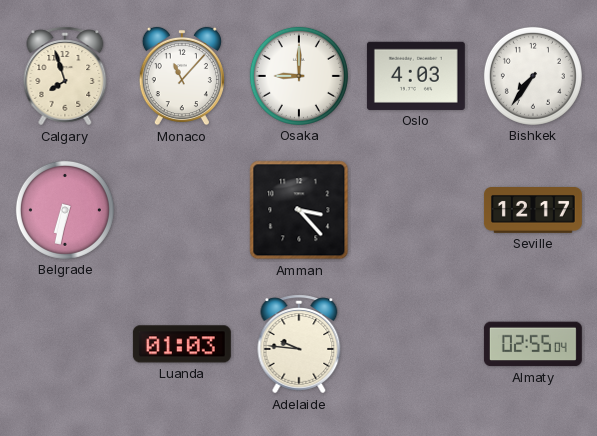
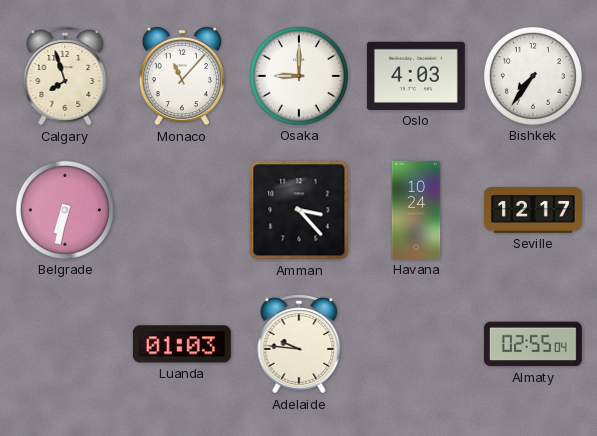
Havana: none -> 10:24
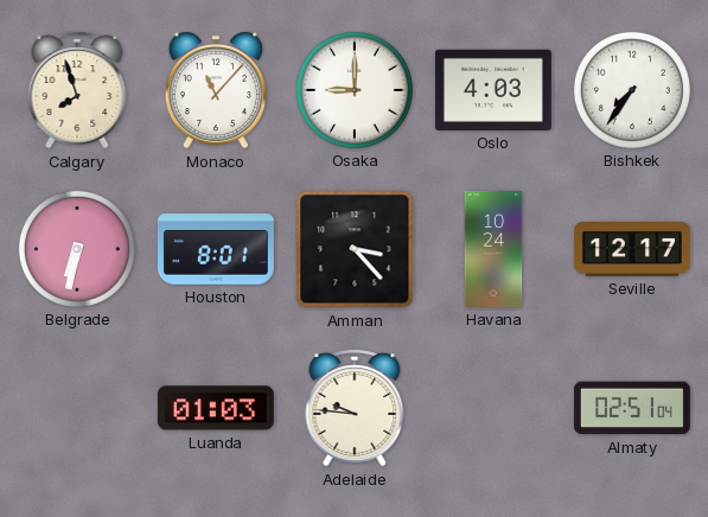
Houston: none -> 8:01
Almaty: 02:55 -> 02:51
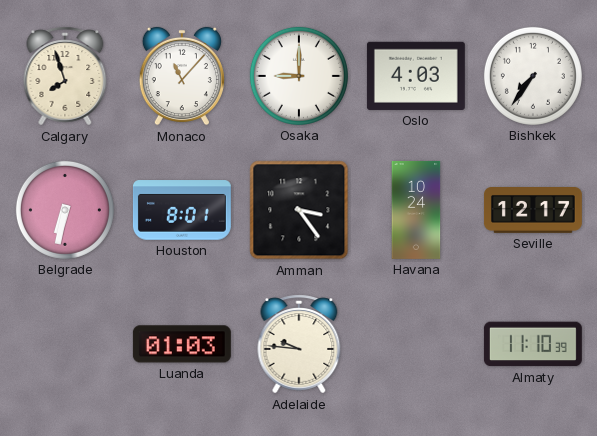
Amman: 3:23 -> 3:24
Almaty: 02:51 -> 11:10
